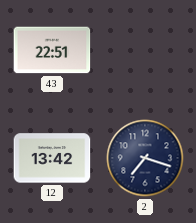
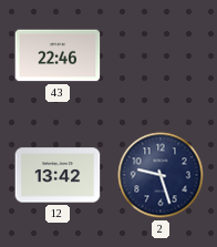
43: 22:51 -> 22:46
2: 7:18 -> 9:27
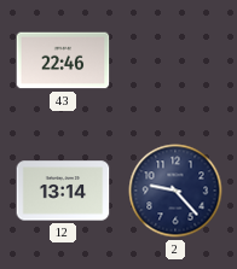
12: 13:42 -> 13:14
2: 9:27 -> 9:23
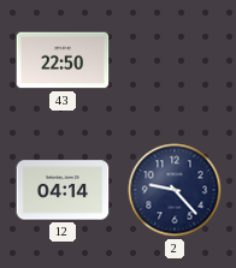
43: 22:46 -> 22:50
12: 13:14 -> 04:14
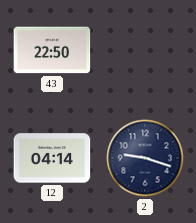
2: 9:23 -> 9:18
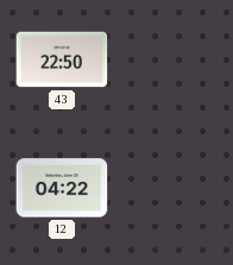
12: 04:14 -> 04:22
2: 9:18 -> none
